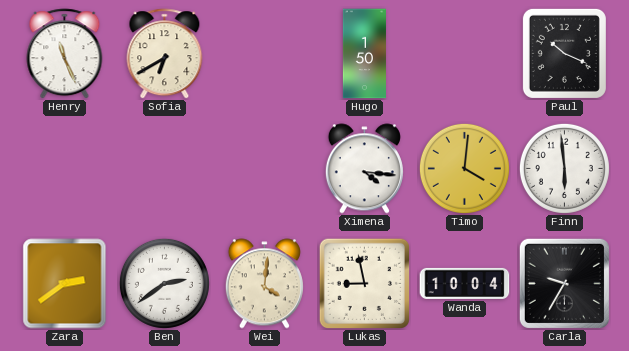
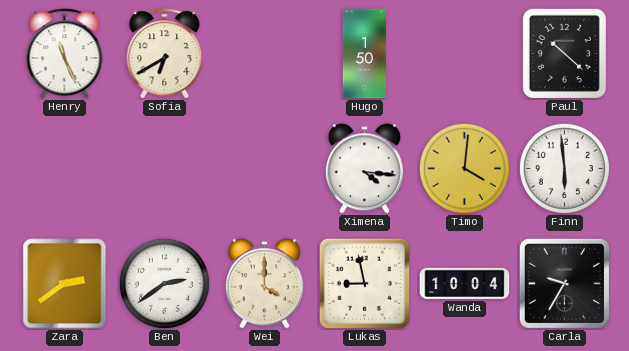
Paul: 10:19 -> 10:22
Wei: 4:01 -> 4:00
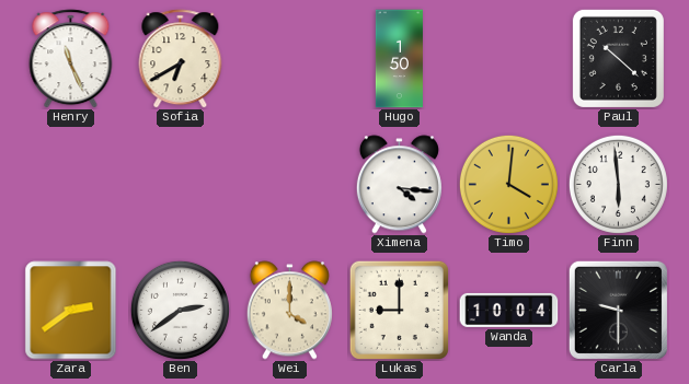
Lukas: 8:58 -> 9:00
Carla: 9:35 -> 9:30
